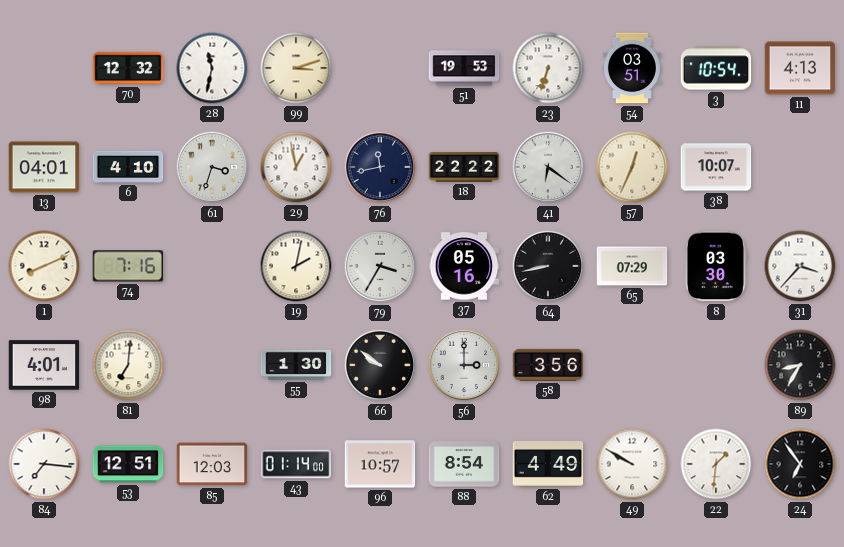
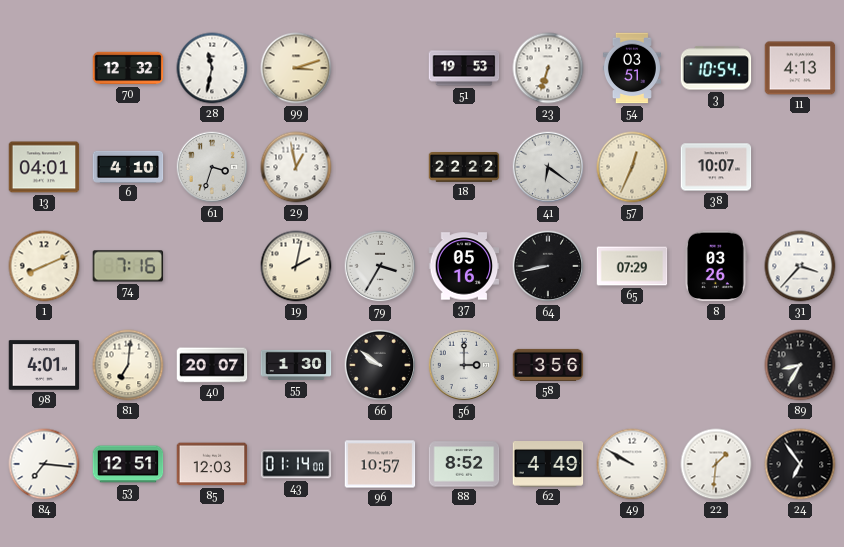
76: 11:43 -> none
8: 03:30 -> 03:26
40: none -> 20:07
88: 8:54 -> 8:52
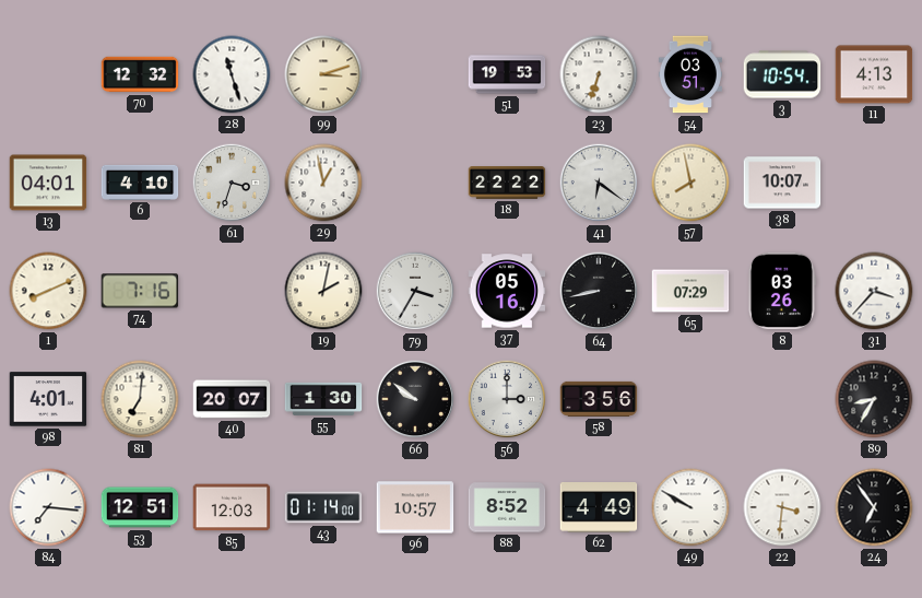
28: 11:32 -> 11:27
57: 12:34 -> 7:58
22: 1:31 -> 3:31
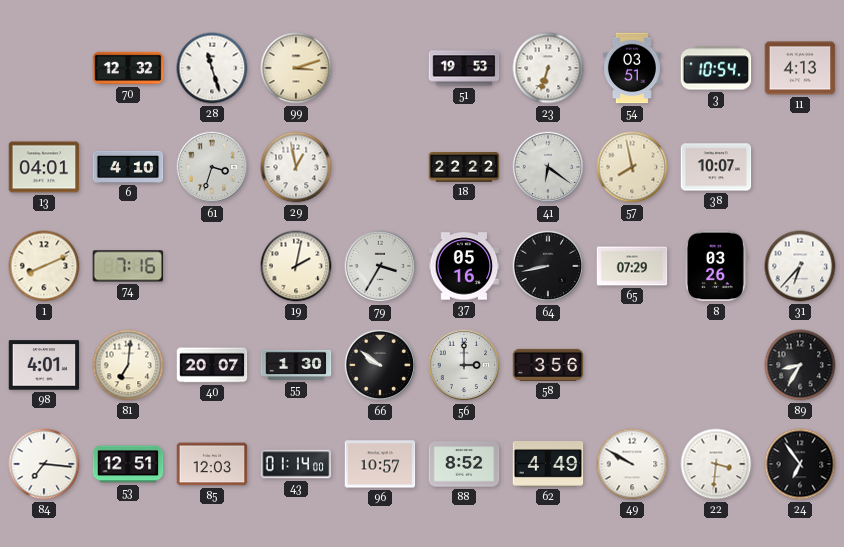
31: 3:37 -> 6:37
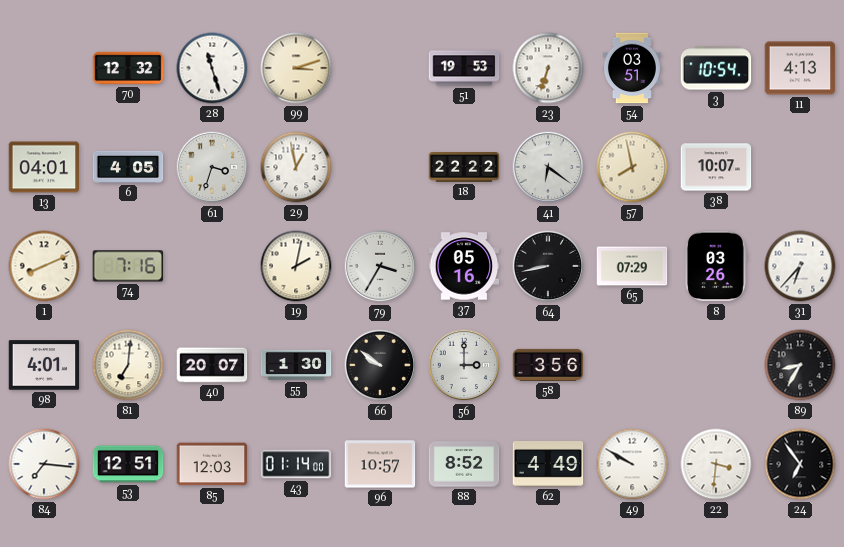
6: 4:10 -> 4:05
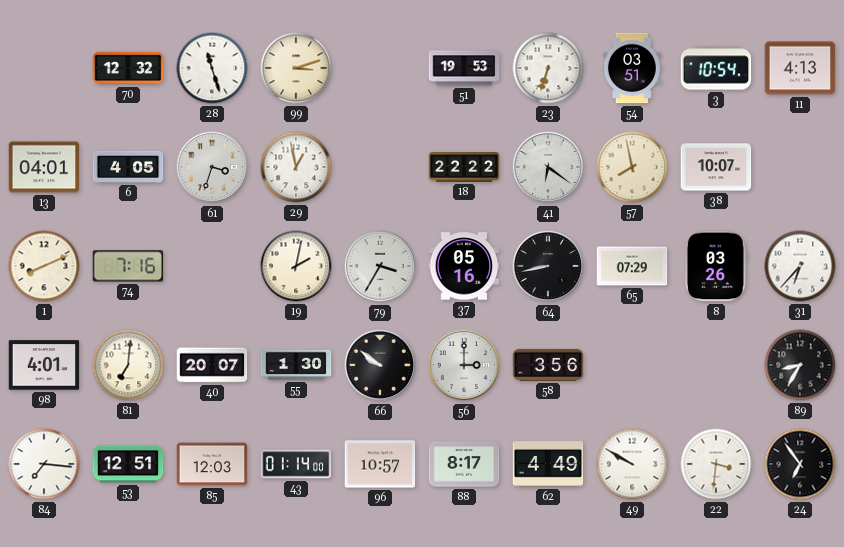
88: 8:52 -> 8:17
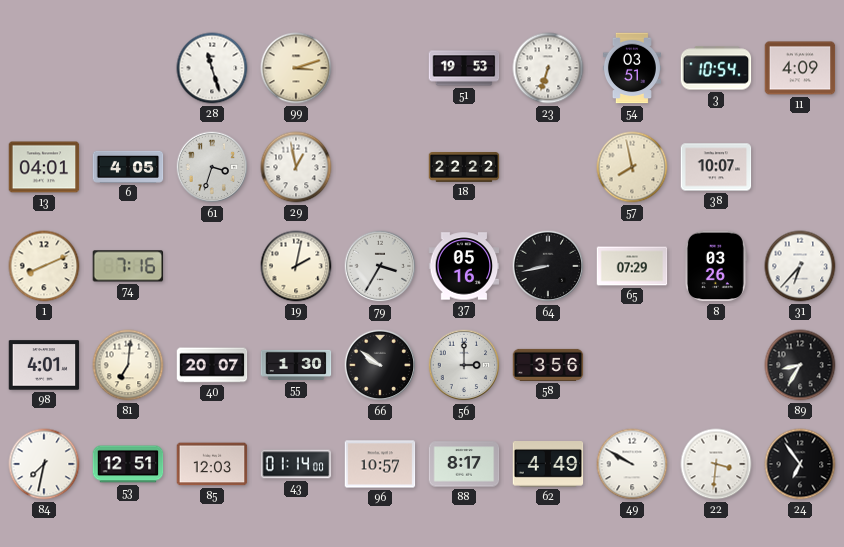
70: 12:32 -> none
11: 4:13 -> 4:09
41: 6:21 -> none
84: 7:16 -> 7:32
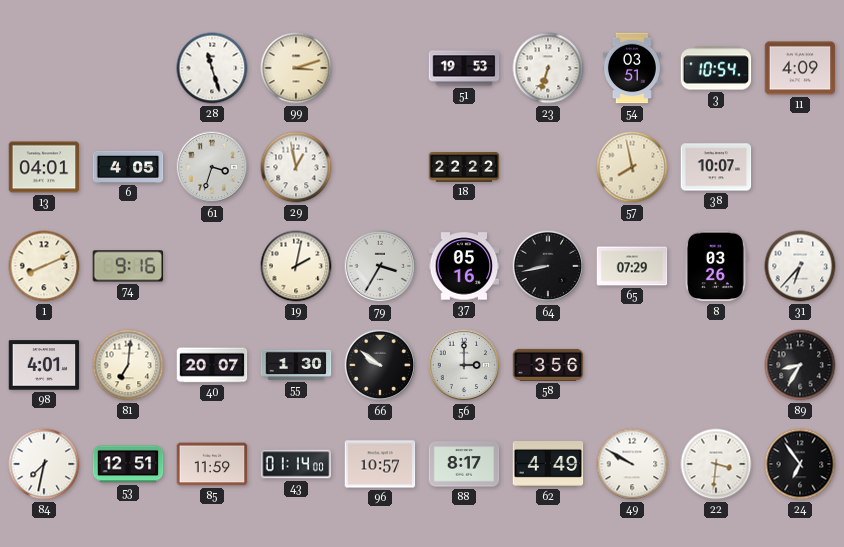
74: 7:16 -> 9:16
85: 12:03 -> 11:59
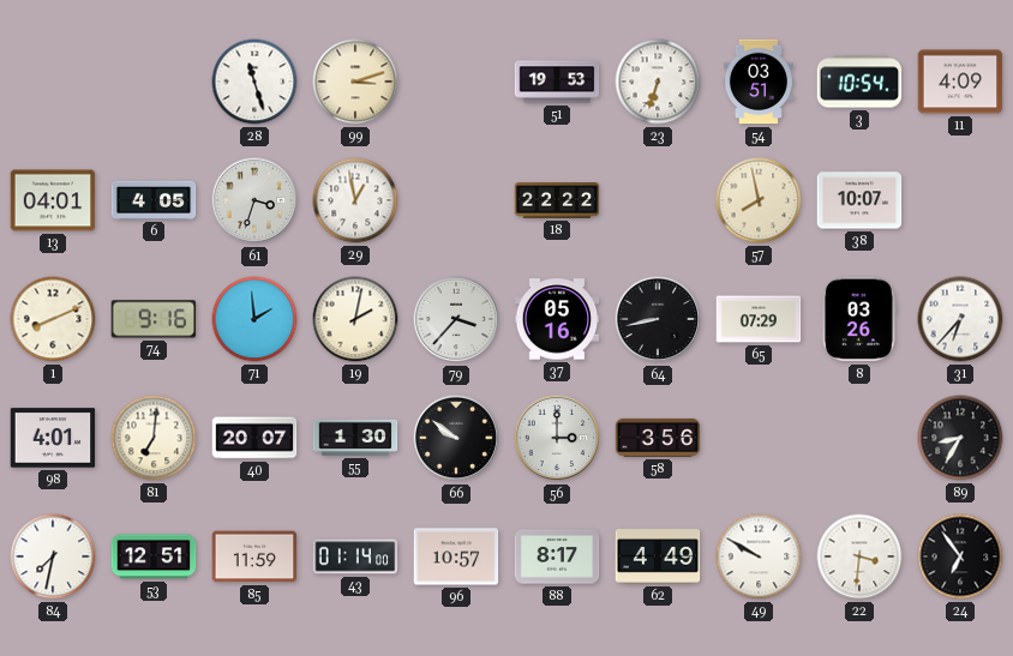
71: none -> 1:59
79: 3:35 -> 3:37
